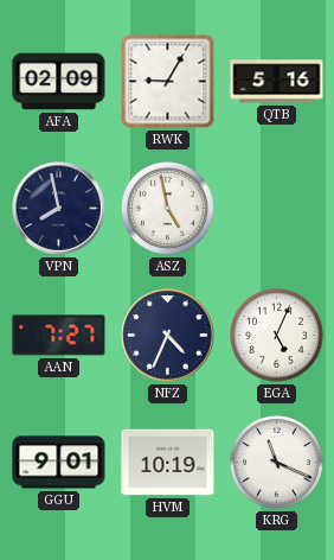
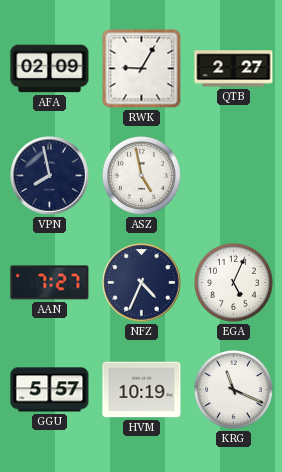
QTB: 5:16 -> 2:27
GGU: 9:01 -> 5:57
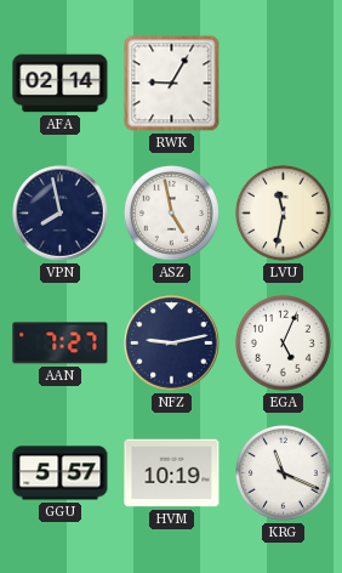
AFA: 02:09 -> 02:14
QTB: 2:27 -> none
LVU: none -> 11:32
NFZ: 4:34 -> 9:13
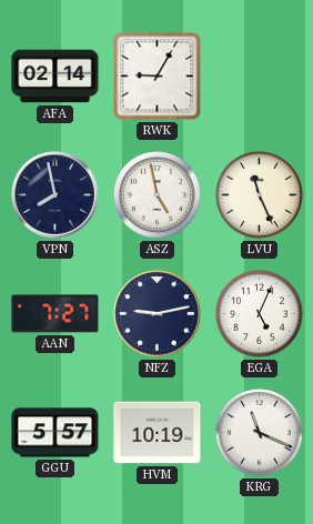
LVU: 11:32 -> 11:26
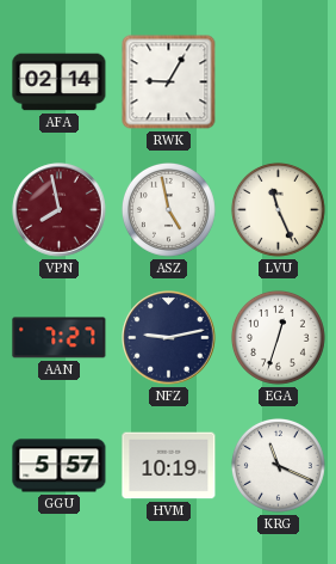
VPN dial: navy -> burgundy
EGA: 5:04 -> 12:33
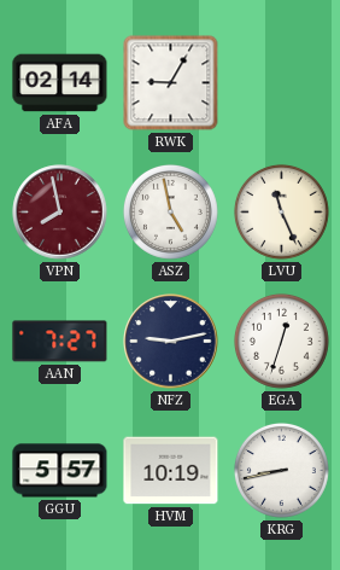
KRG: 11:19 -> 8:43
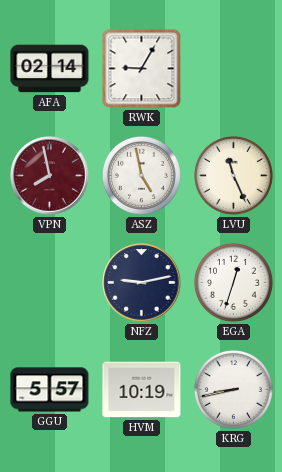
AAN: 7:27 -> none
